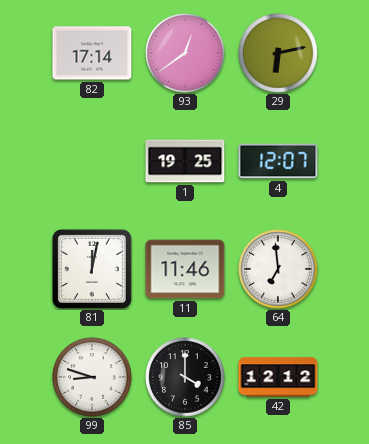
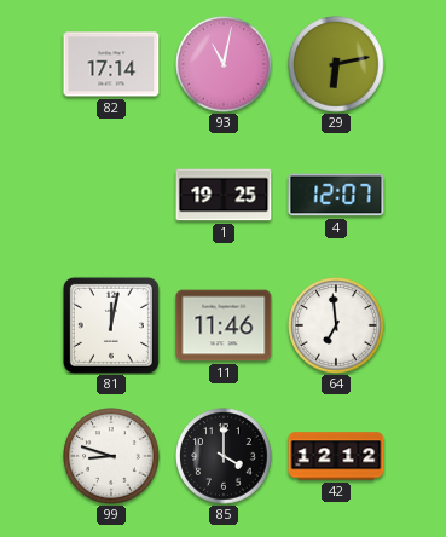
93: 12:39 -> 11:02
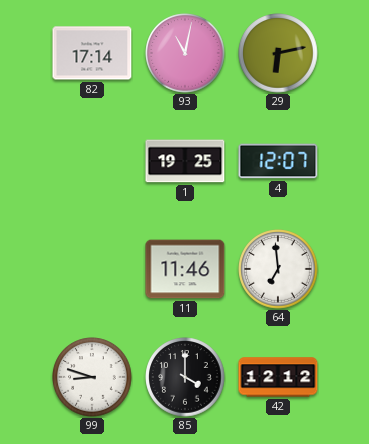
81: 12:02 -> none
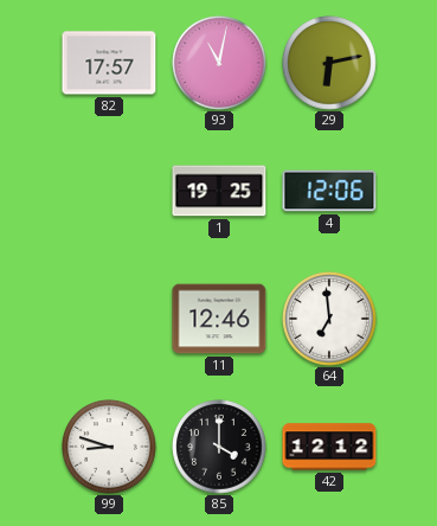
82: 17:14 -> 17:57
4: 12:07 -> 12:06
11: 11:46 -> 12:46
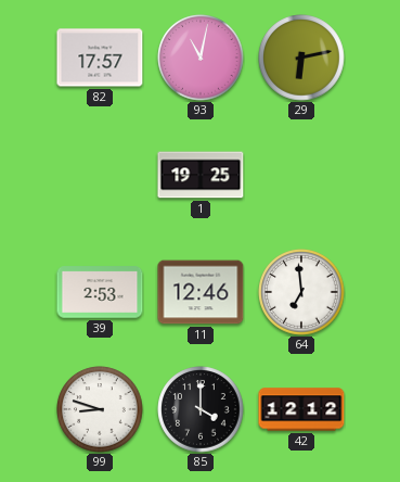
4: 12:06 -> none
39: none -> 2:53
